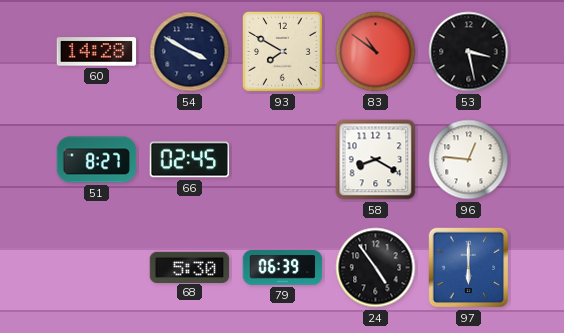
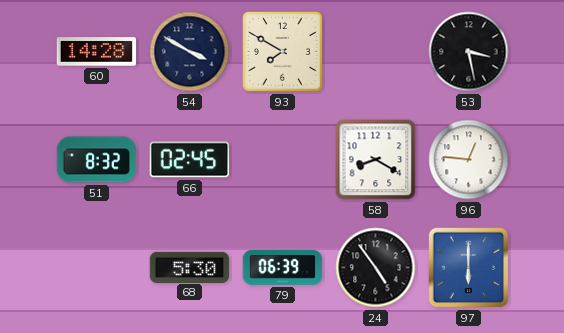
83: 10:51 -> none
51: 8:27 -> 8:32
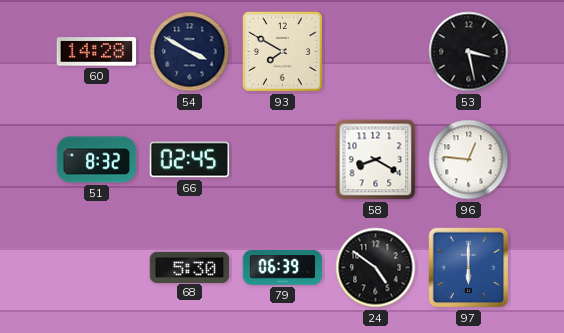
24: 4:54 -> 4:51
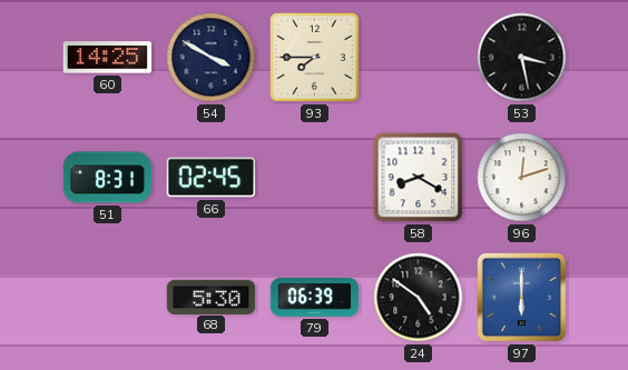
60: 14:28 -> 14:25
93: 7:50 -> 7:45
51: 8:32 -> 8:31
96: 12:46 -> 12:12
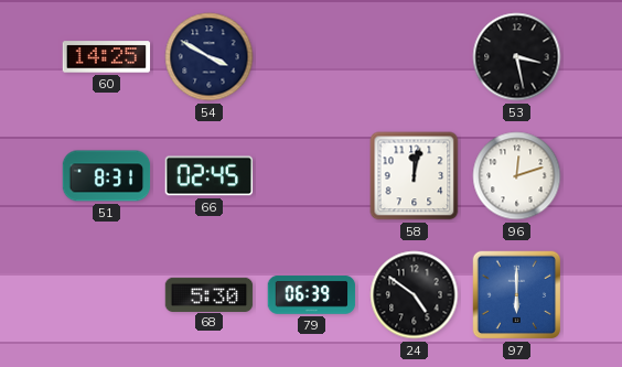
93: 7:45 -> none
58: 8:20 -> 12:02
